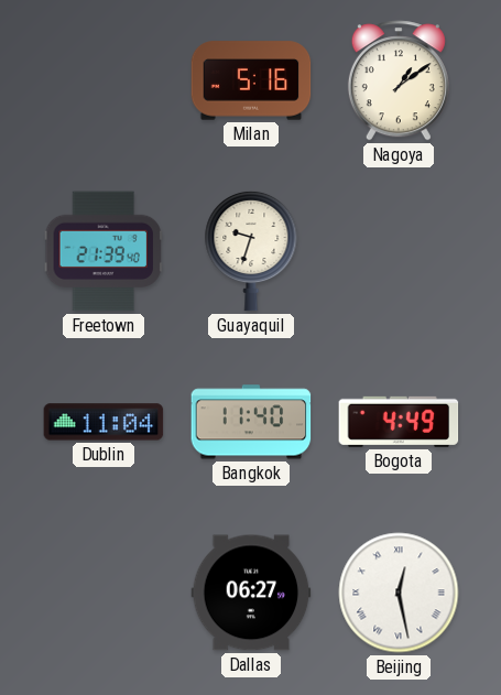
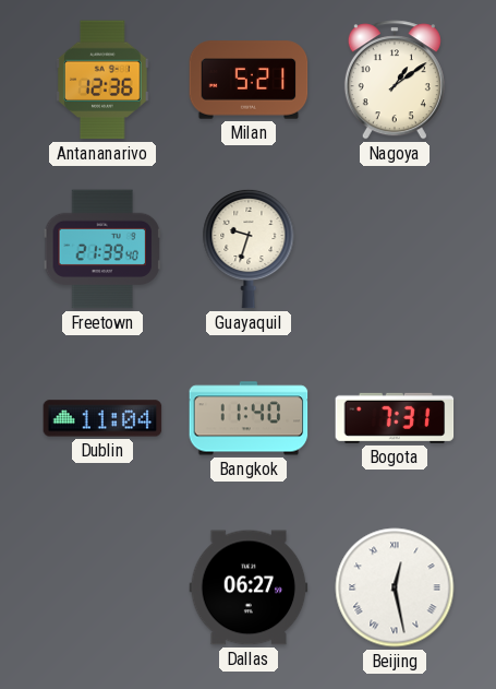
Antananarivo: none -> 12:36
Milan: 5:16 -> 5:21
Bogota: 4:49 -> 7:31
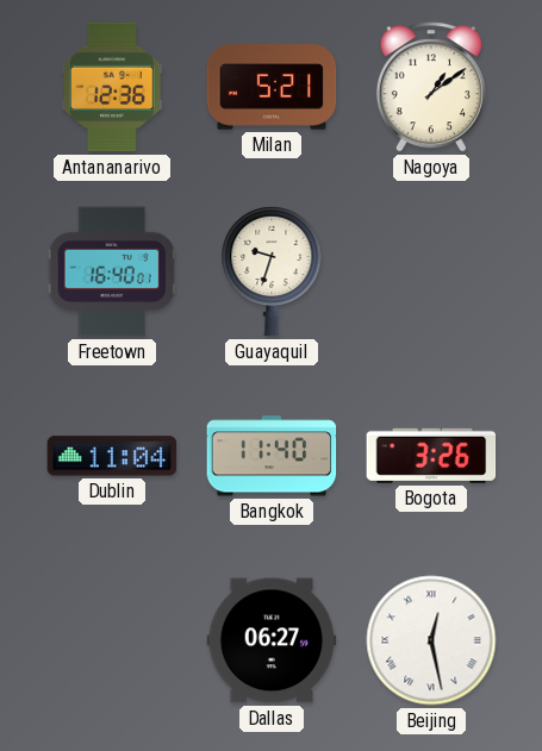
Freetown: 21:39 -> 16:40
Bogota: 7:31 -> 3:26
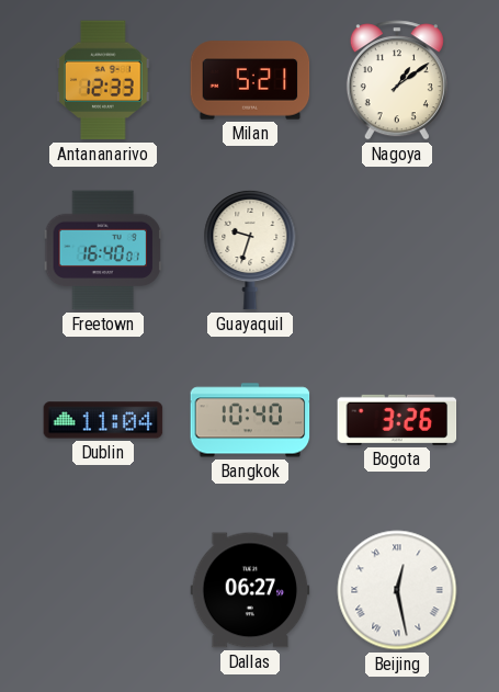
Antananarivo: 12:36 -> 12:33
Bangkok: 11:40 -> 10:40
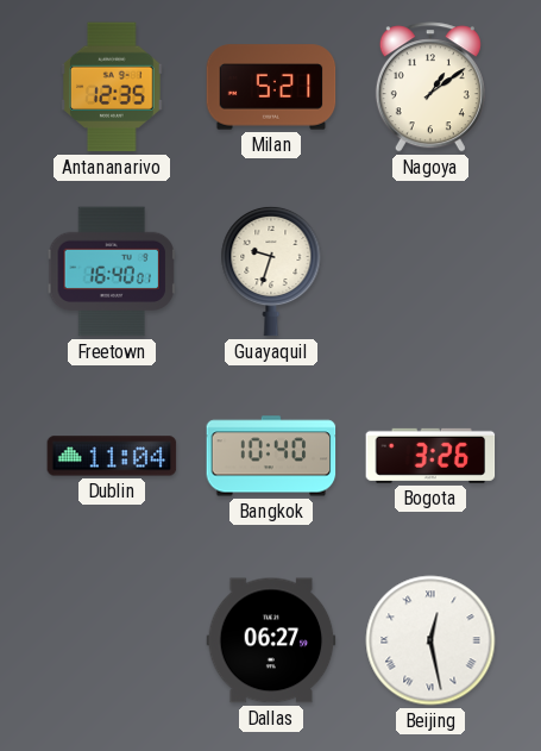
Antananarivo: 12:33 -> 12:35
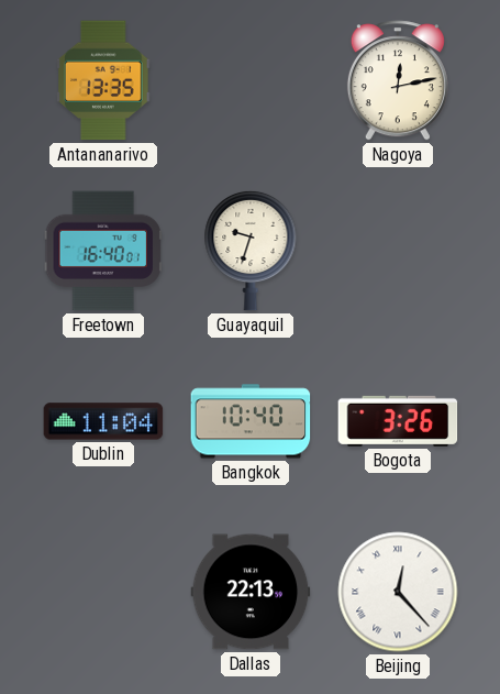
Antananarivo: 12:35 -> 13:35
Milan: 5:21 -> none
Nagoya: 1:09 -> 12:13
Dallas: 06:27 -> 22:13
Beijing: 12:28 -> 12:23
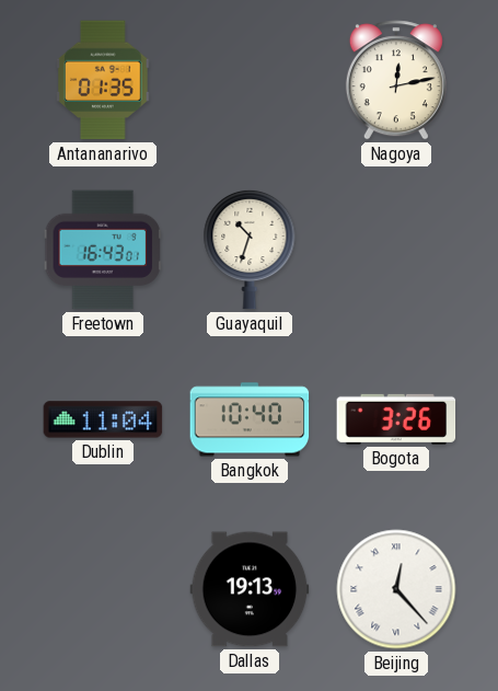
Antananarivo: 13:35 -> 01:35
Freetown: 16:40 -> 16:43
Guayaquil: 9:33 -> 10:33
Dallas: 22:13 -> 19:13
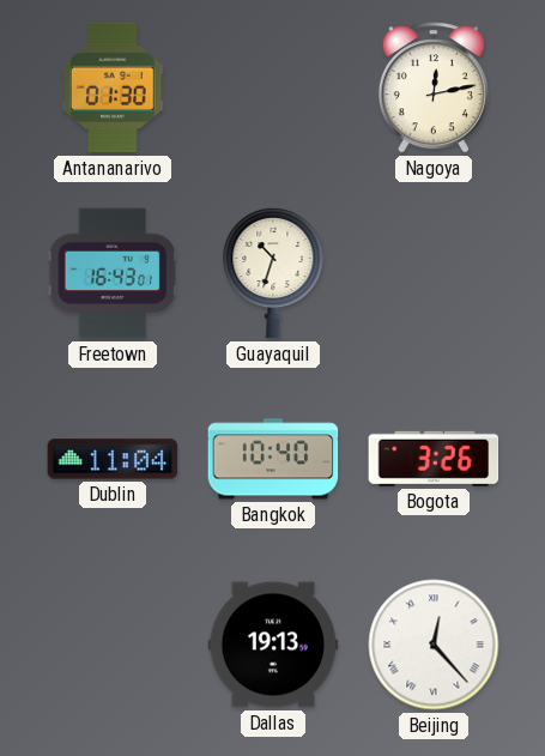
Antananarivo: 01:35 -> 01:30
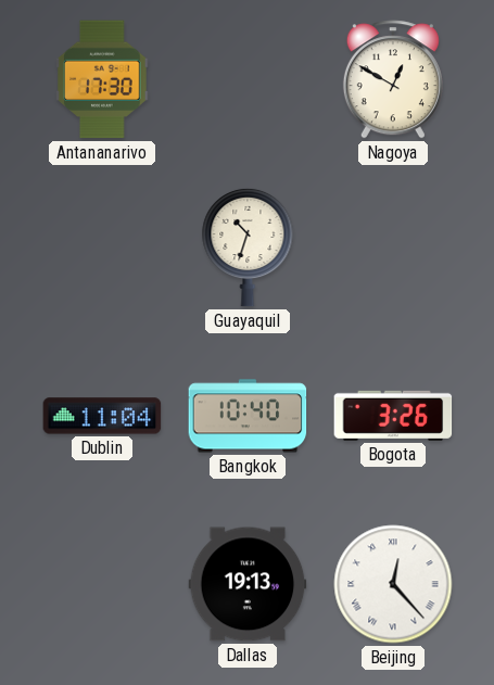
Antananarivo: 01:30 -> 17:30
Nagoya: 12:13 -> 12:50
Freetown: 16:43 -> none
